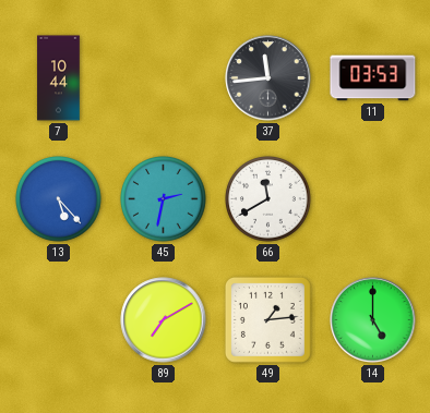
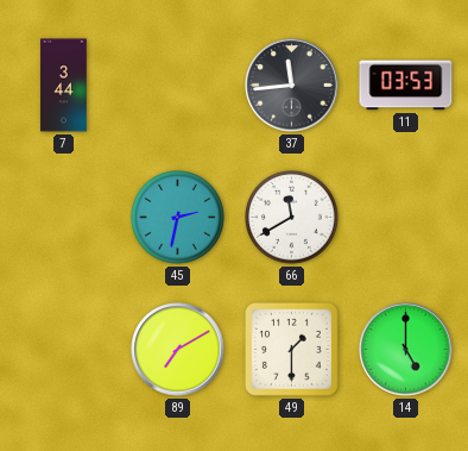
7: 10:44 -> 3:44
13: 5:23 -> none
49: 1:14 -> 1:30
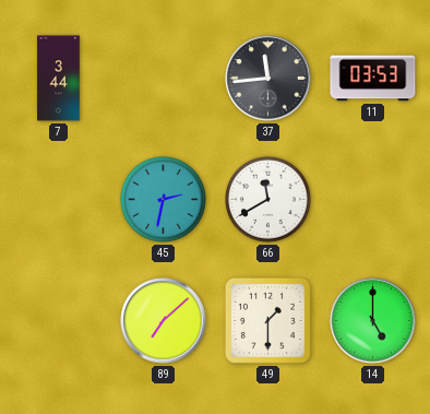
89: 7:10 -> 7:08
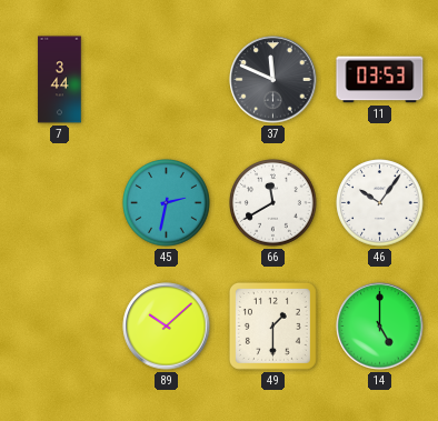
37: 11:44 -> 11:49
46: none -> 10:06
89: 7:08 -> 10:08
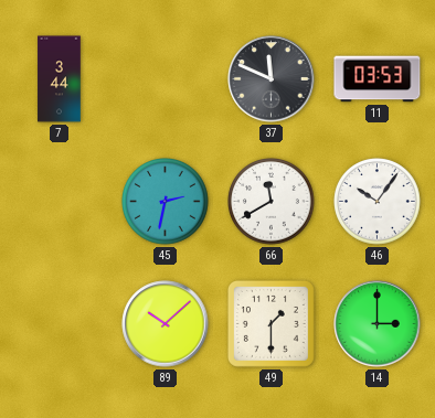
14: 5:00 -> 3:00
